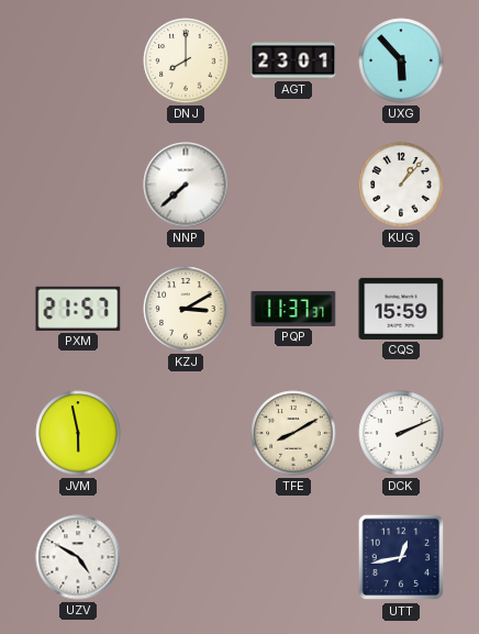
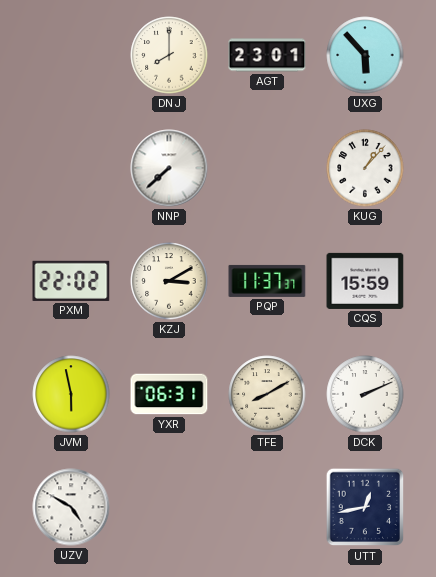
PXM: 21:57 -> 22:02
YXR: none -> 06:31
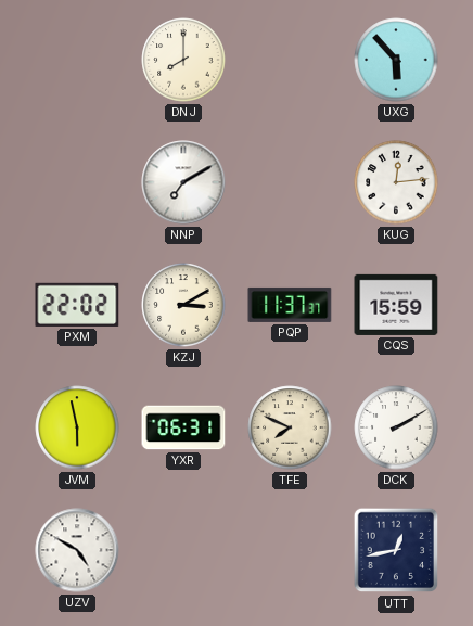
AGT: 23:01 -> none
NNP: 7:38 -> 7:10
KUG: 1:07 -> 12:14
TFE: 8:10 -> 7:49
DCK: 2:11 -> 2:10
